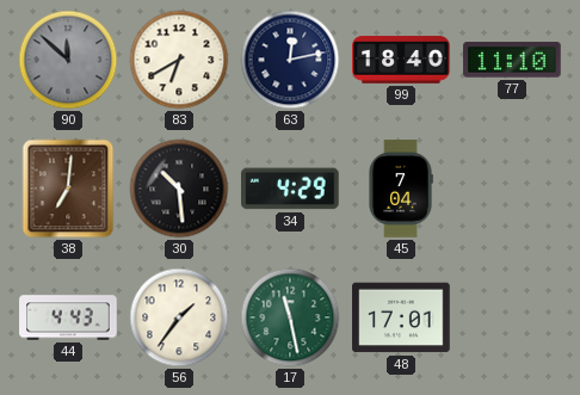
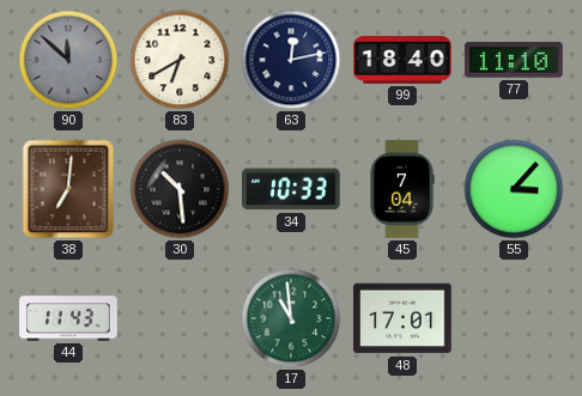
34: 4:29 -> 10:33
55: none -> 3:07
44: 4:43 -> 11:43
56: 1:36 -> none
17: 11:28 -> 10:59
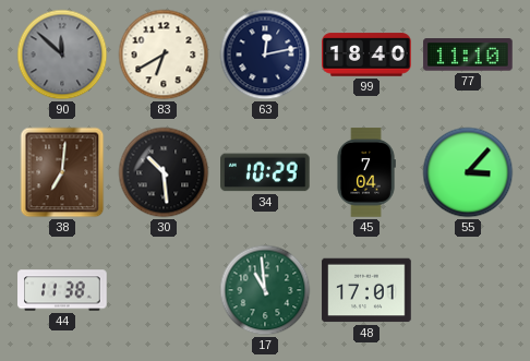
34: 10:33 -> 10:29
44: 11:43 -> 11:38
